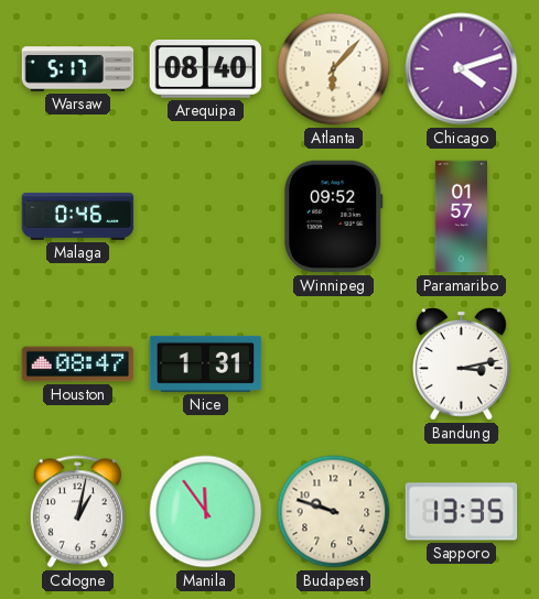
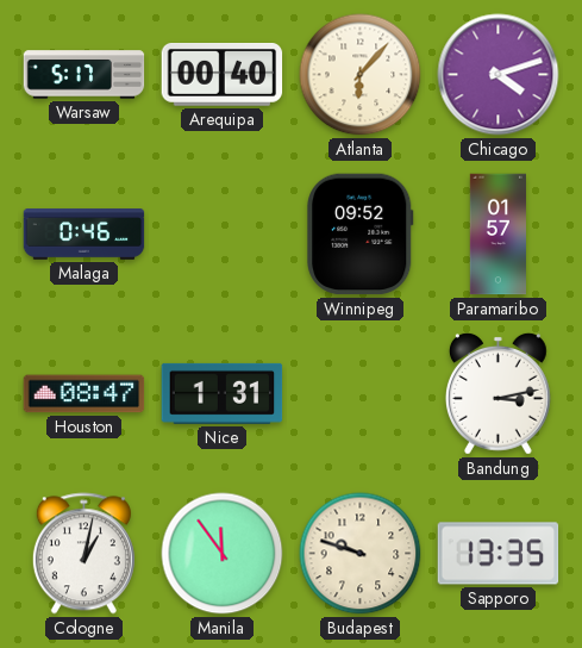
Arequipa: 08:40 -> 00:40
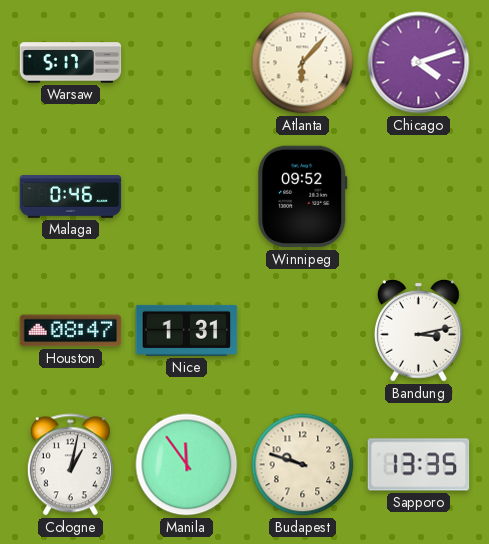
Arequipa: 00:40 -> none
Paramaribo: 01:57 -> none
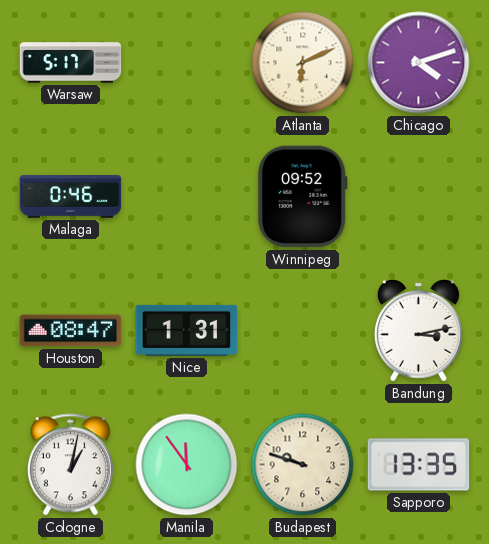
Atlanta: 6:07 -> 6:11
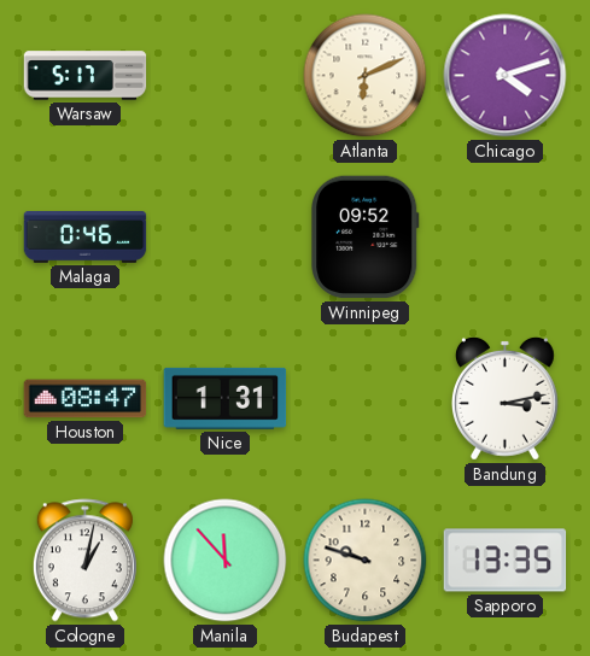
Manila: 11:54 -> 11:53
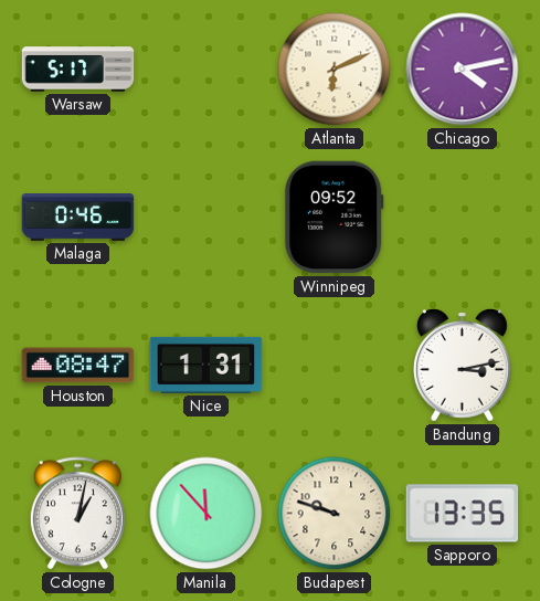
Chicago: 4:12 -> 4:13
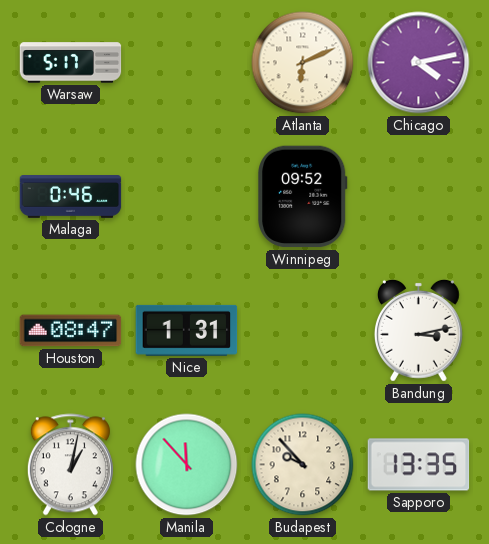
Budapest: 9:48 -> 9:53
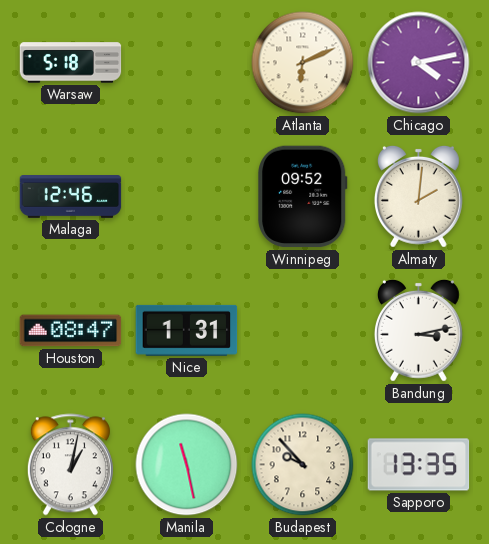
Warsaw: 5:17 -> 5:18
Malaga: 0:46 -> 12:46
Almaty: none -> 2:01
Manila: 11:53 -> 11:28
